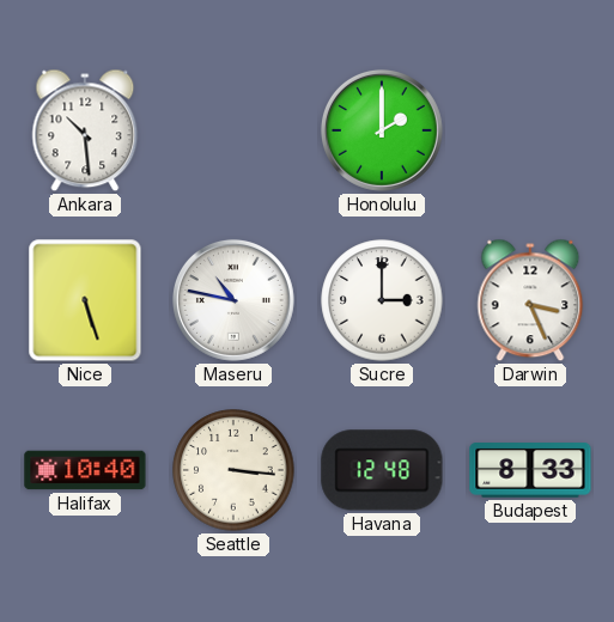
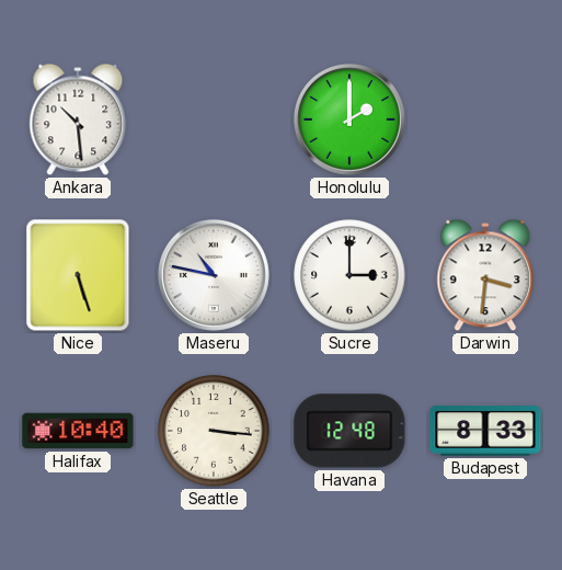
Darwin: 3:26 -> 3:31
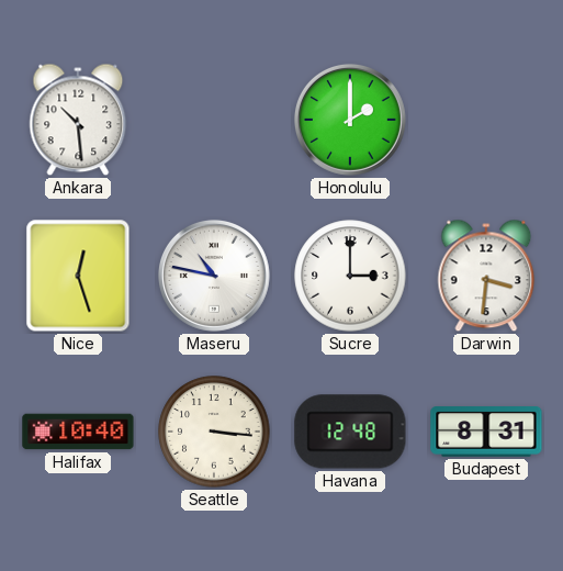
Nice: 5:27 -> 12:27
Budapest: 8:33 -> 8:31
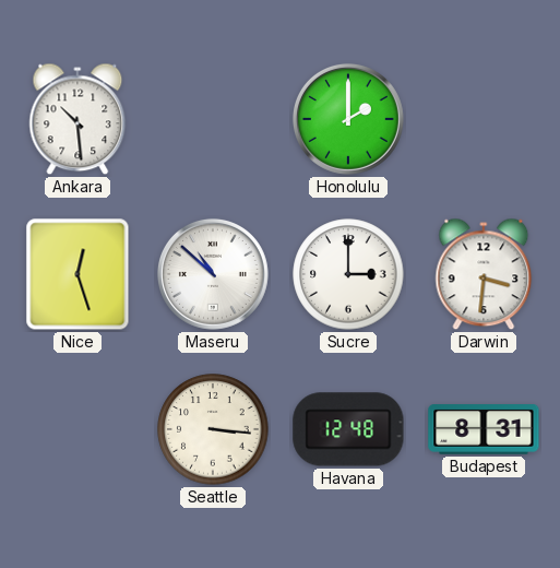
Maseru: 10:47 -> 10:52
Halifax: 10:40 -> none
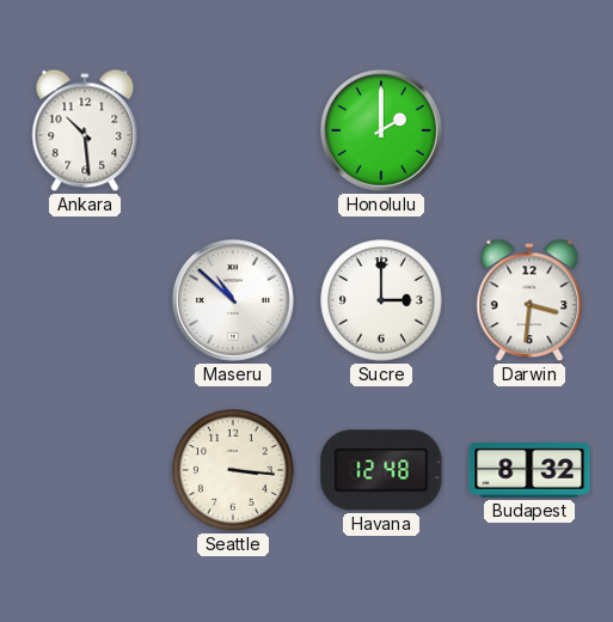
Nice: 12:27 -> none
Budapest: 8:31 -> 8:32
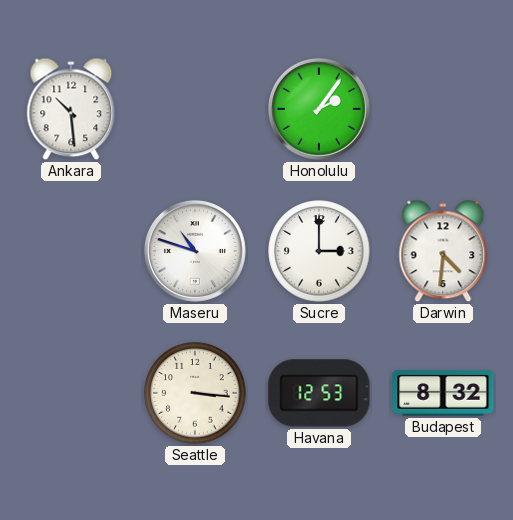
Honolulu: 2:00 -> 2:06
Maseru: 10:52 -> 10:48
Darwin: 3:31 -> 4:31
Havana: 12:48 -> 12:53
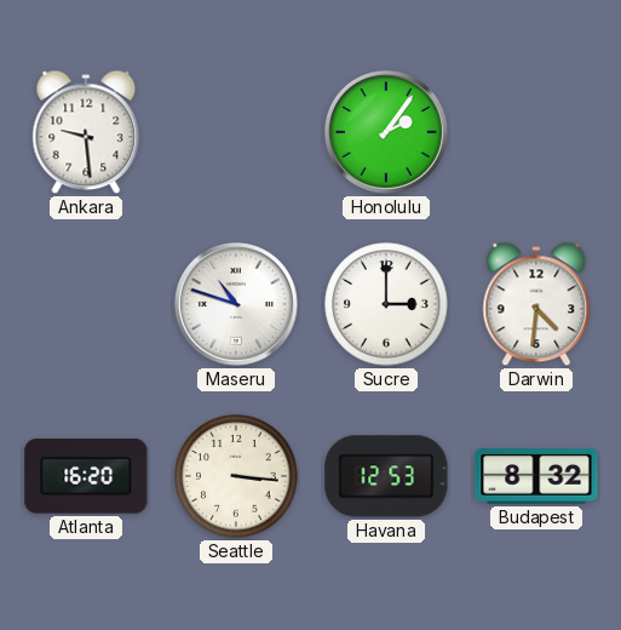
Ankara: 10:29 -> 9:29
Atlanta: none -> 16:20
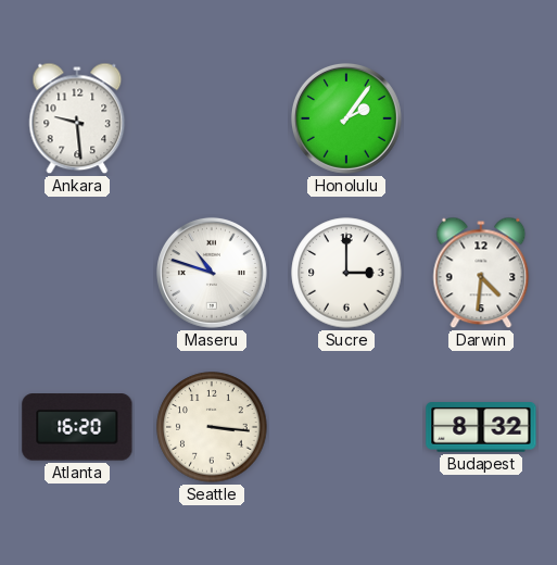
Havana: 12:53 -> none
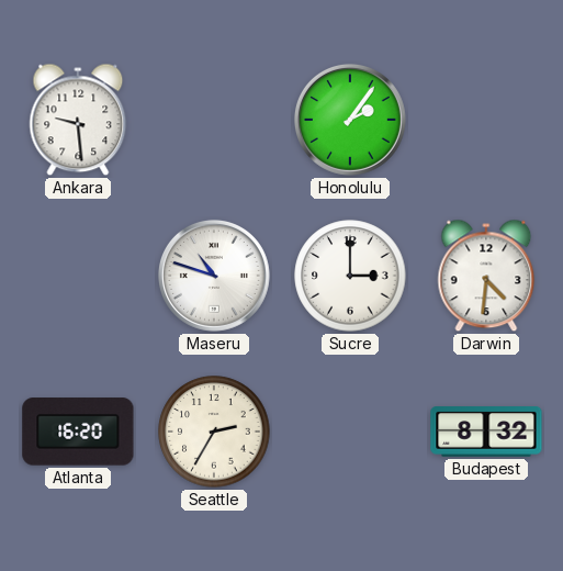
Seattle: 3:16 -> 2:35
